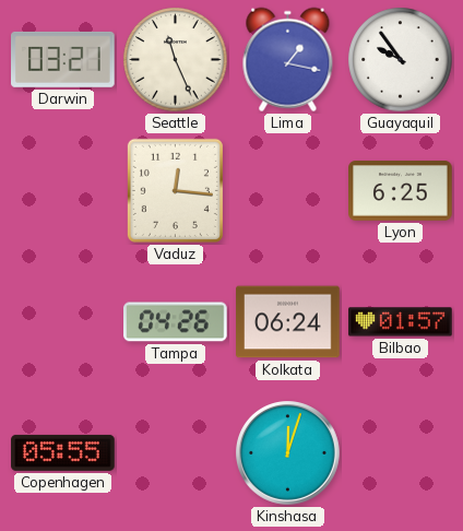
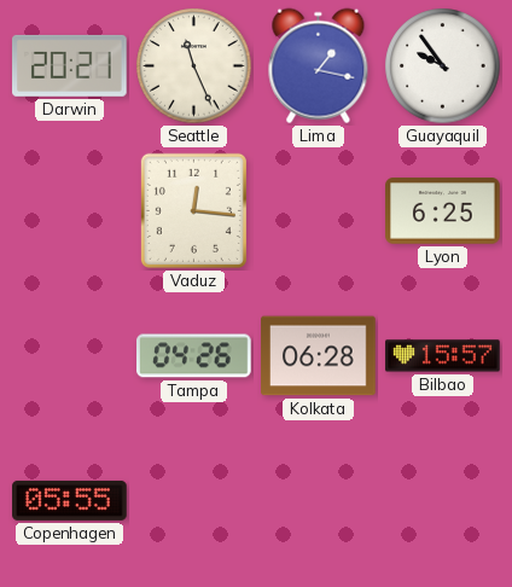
Darwin: 03:21 -> 20:21
Kolkata: 06:24 -> 06:28
Bilbao: 01:57 -> 15:57
Kinshasa: 12:03 -> none
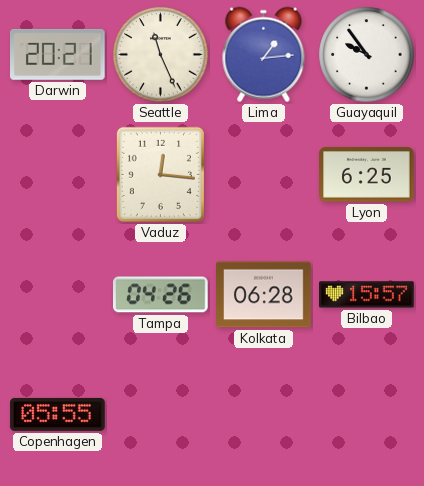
Lima: 1:17 -> 1:14
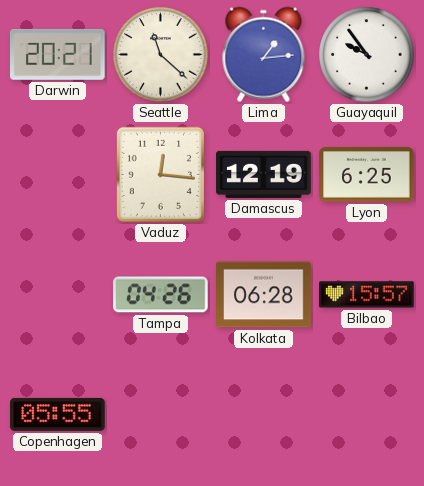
Seattle: 11:26 -> 11:22
Damascus: none -> 12:19
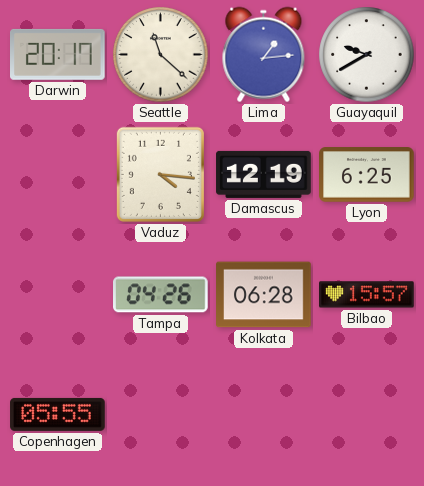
Darwin: 20:21 -> 20:17
Guayaquil: 9:54 -> 9:40
Vaduz: 12:16 -> 4:16
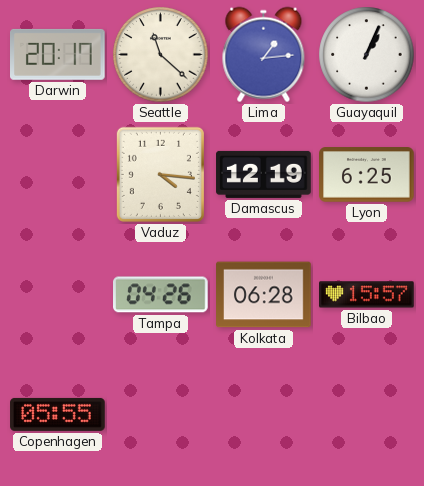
Guayaquil: 9:40 -> 1:04
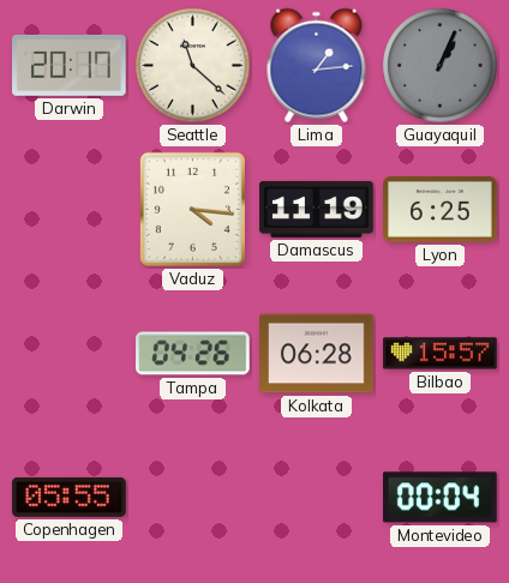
Guayaquil dial: white -> grey
Damascus: 12:19 -> 11:19
Montevideo: none -> 00:04
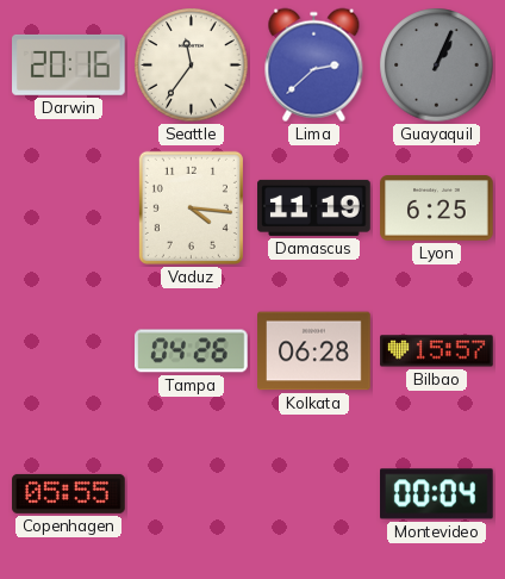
Darwin: 20:17 -> 20:16
Seattle: 11:22 -> 11:36
Lima: 1:14 -> 2:38
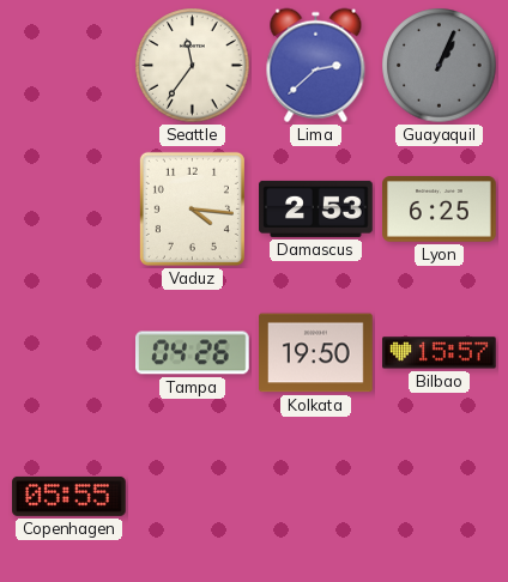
Darwin: 20:16 -> none
Damascus: 11:19 -> 2:53
Kolkata: 06:28 -> 19:50
Montevideo: 00:04 -> none
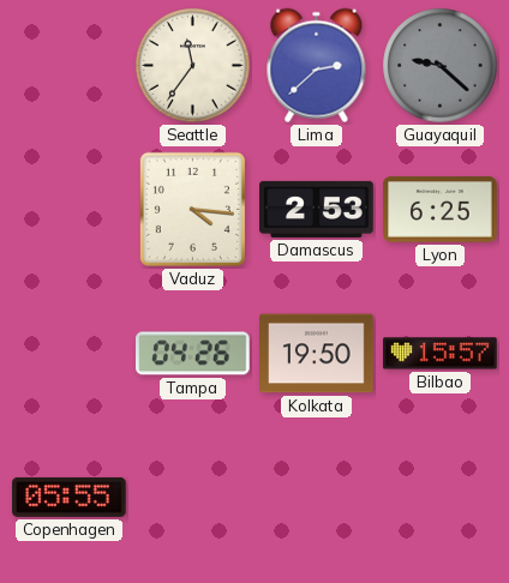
Guayaquil: 1:04 -> 9:22
